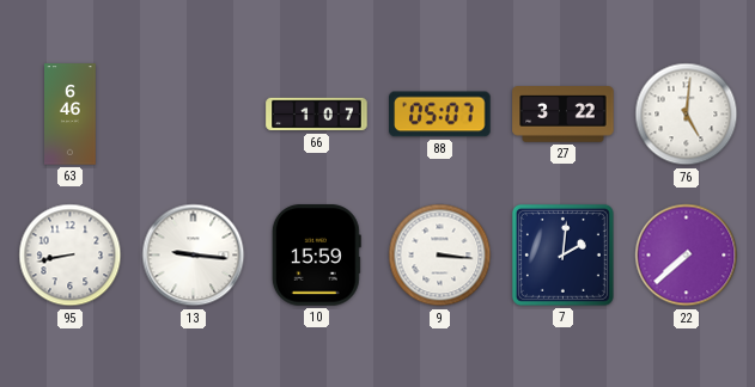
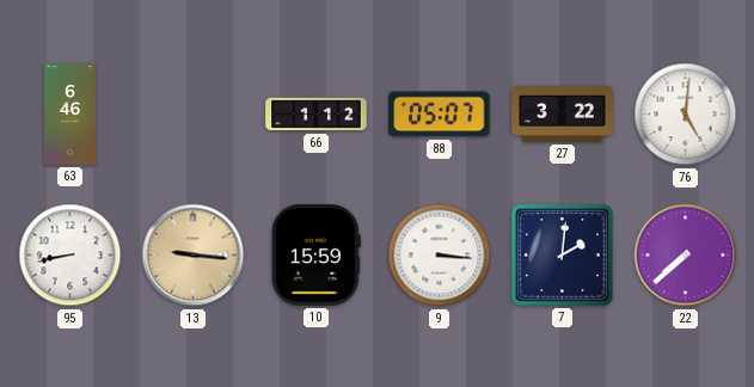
66: 1:07 -> 1:12
13 dial: white -> champagne
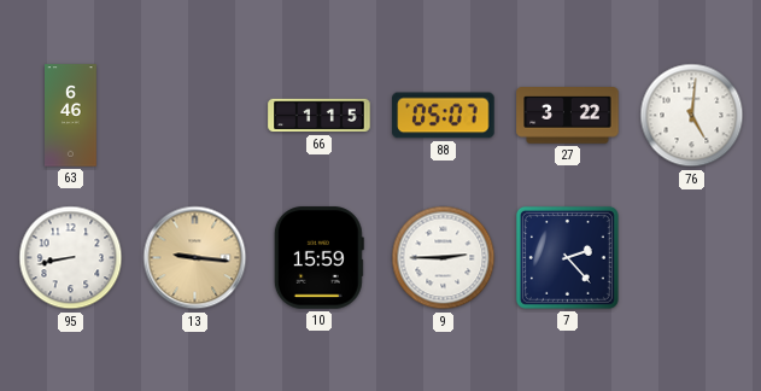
66: 1:12 -> 1:15
9: 3:16 -> 2:45
7: 2:01 -> 2:23
22: 7:38 -> none
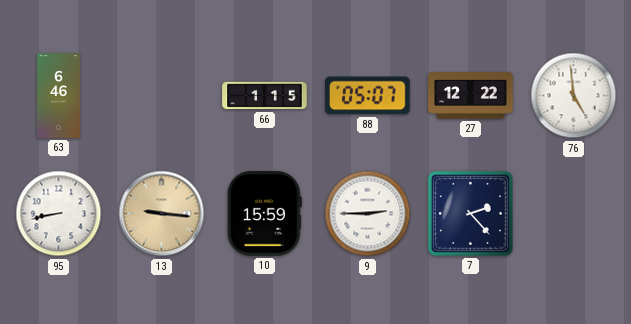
27: 3:22 -> 12:22
76: 5:01 -> 4:59
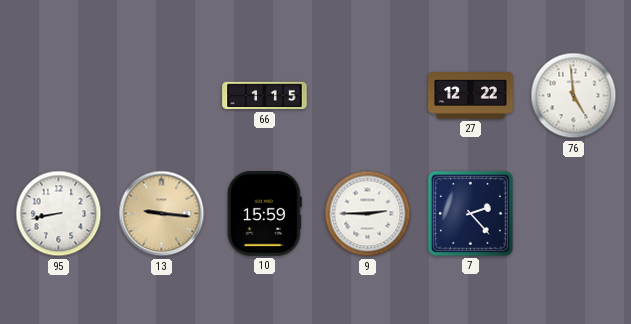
63: 6:46 -> none
88: 05:07 -> none
